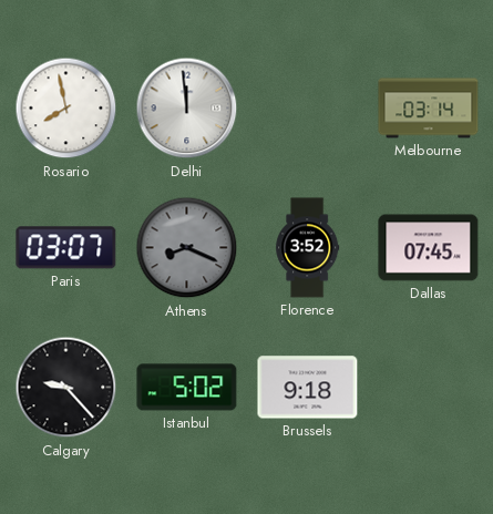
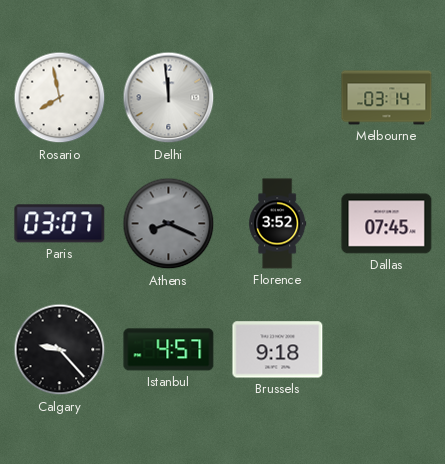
Istanbul: 5:02 -> 4:57
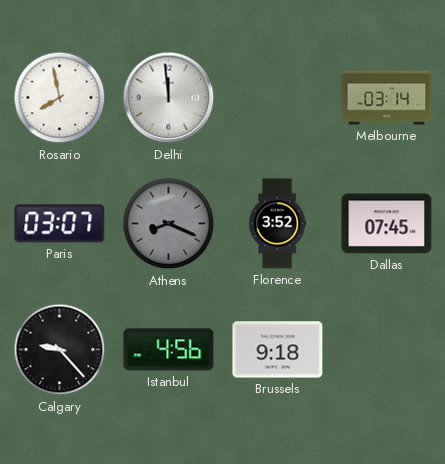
Istanbul: 4:57 -> 4:56
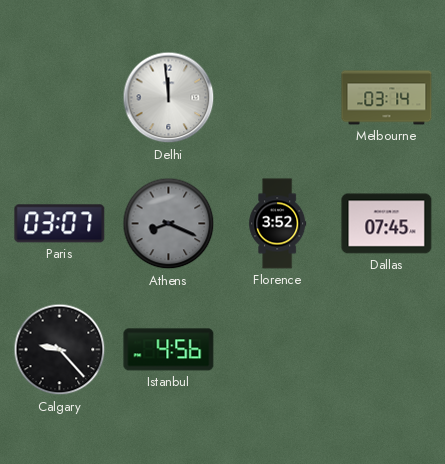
Rosario: 7:58 -> none
Brussels: 9:18 -> none
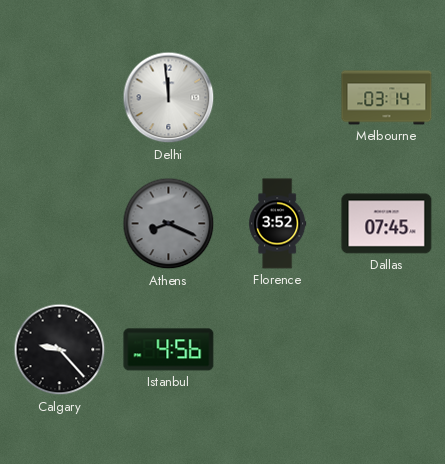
Paris: 03:07 -> none
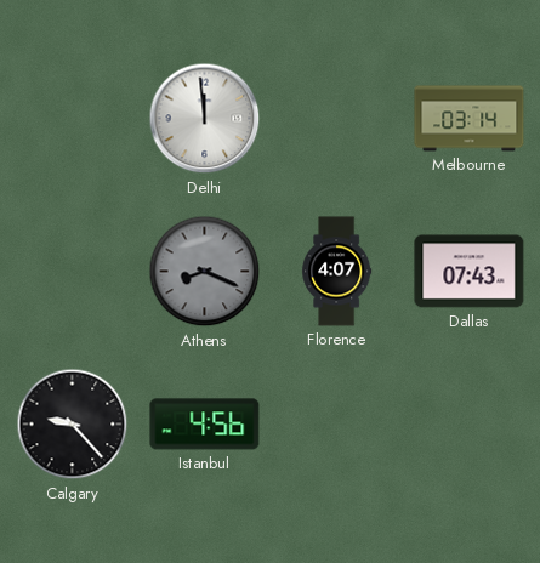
Florence: 3:52 -> 4:07
Dallas: 07:45 -> 07:43
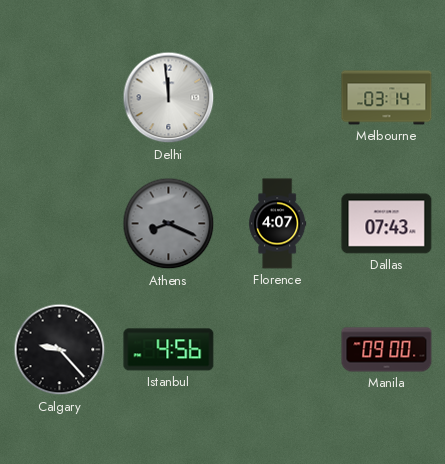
Manila: none -> 09:00
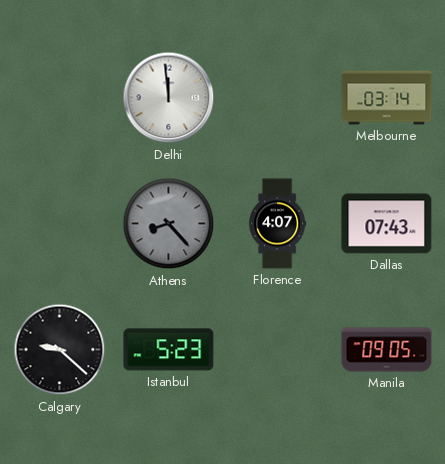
Athens: 8:19 -> 8:23
Calgary: 9:23 -> 9:22
Istanbul: 4:56 -> 5:23
Manila: 09:00 -> 09:05
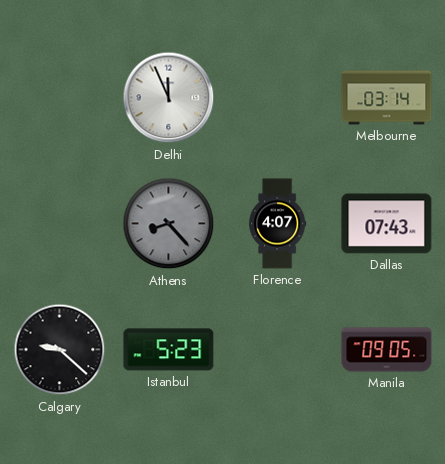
Delhi: 11:59 -> 11:56
